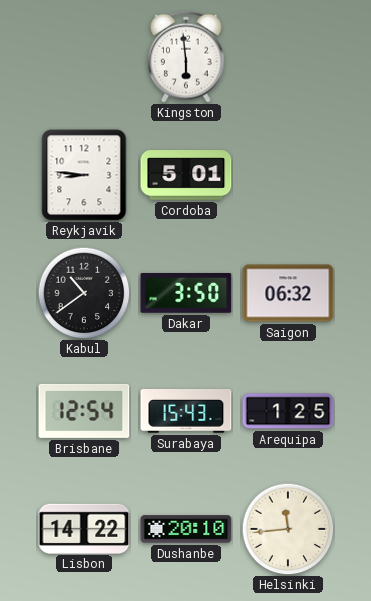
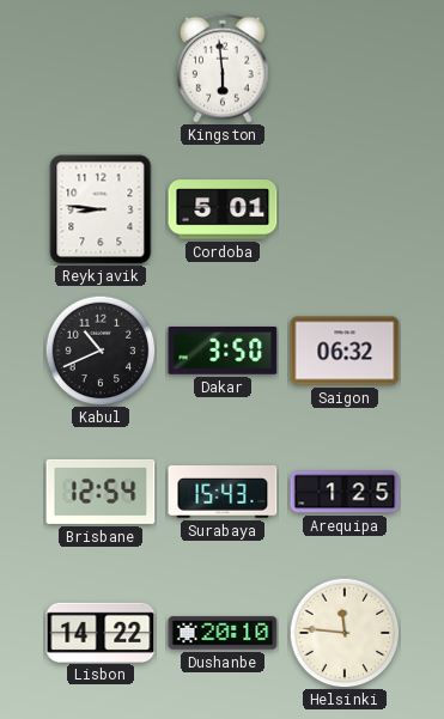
Kabul: 10:39 -> 10:41
Helsinki: 11:44 -> 11:46
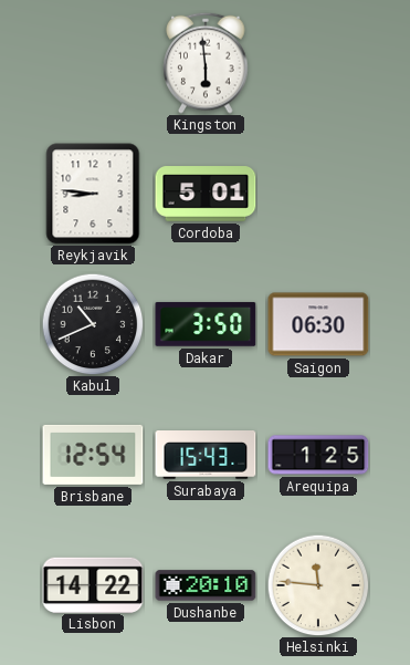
Saigon: 06:32 -> 06:30
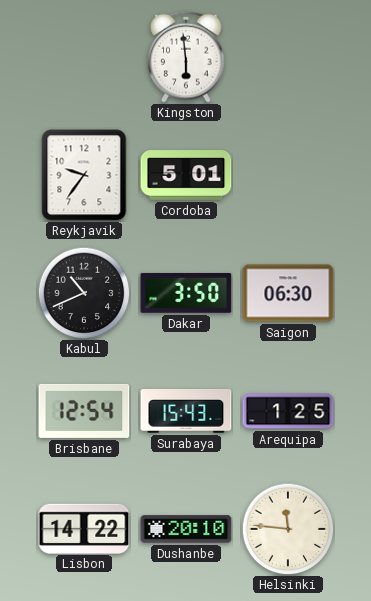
Reykjavik: 8:46 -> 9:36
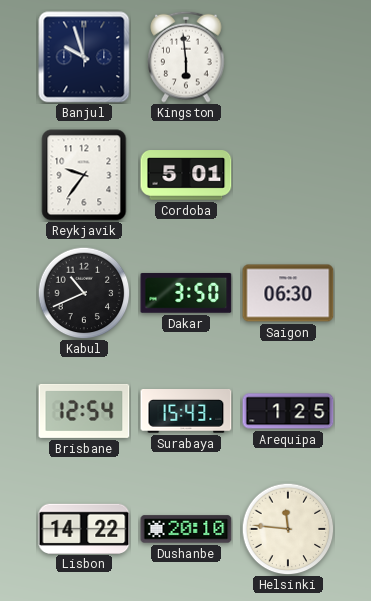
Banjul: none -> 9:57
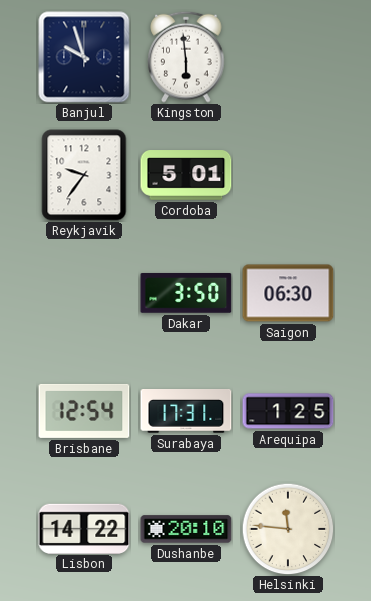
Kabul: 10:41 -> none
Surabaya: 15:43 -> 17:31
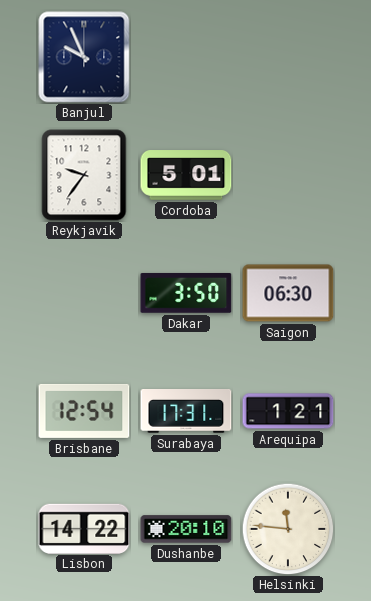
Banjul: 9:57 -> 9:56
Kingston: 5:59 -> none
Arequipa: 1:25 -> 1:21
